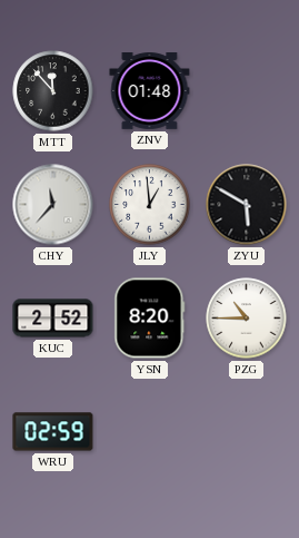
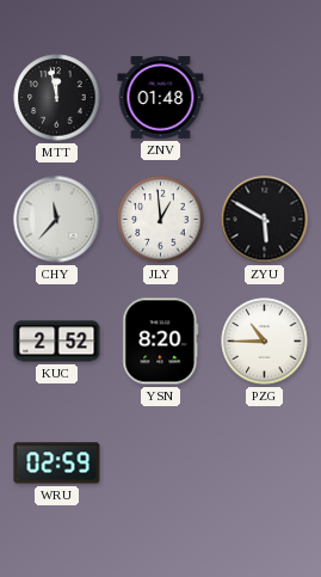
MTT: 11:53 -> 11:58
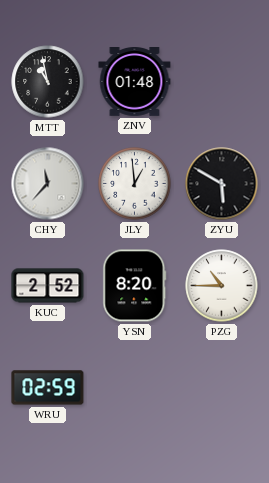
MTT: 11:58 -> 10:58
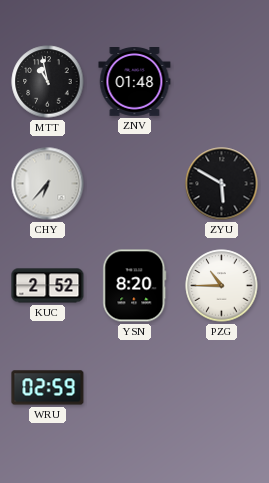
CHY: 11:37 -> 6:37
JLY: 12:59 -> none
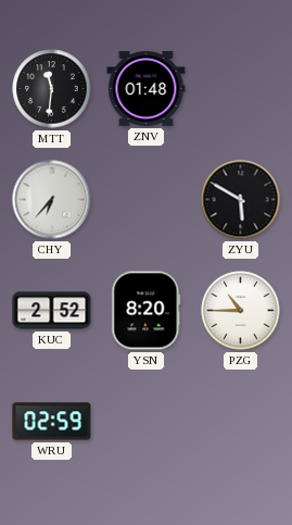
MTT: 10:58 -> 11:31
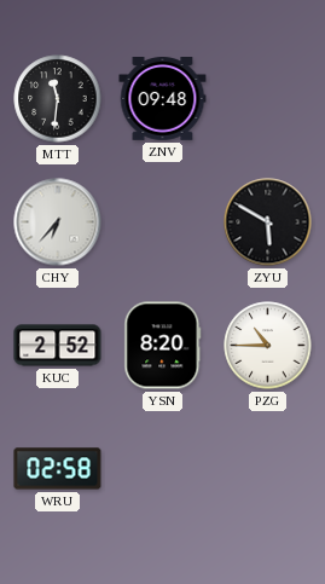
ZNV: 01:48 -> 09:48
WRU: 02:59 -> 02:58
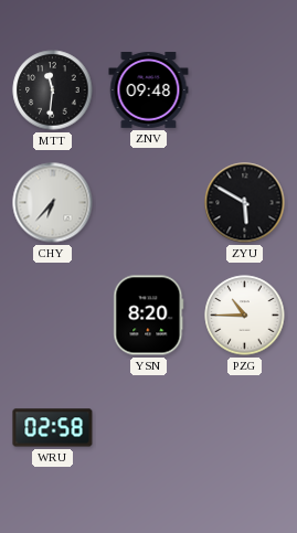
KUC: 2:52 -> none
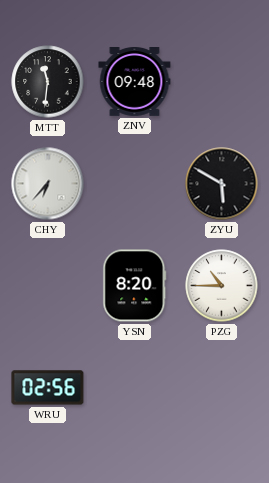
WRU: 02:58 -> 02:56
